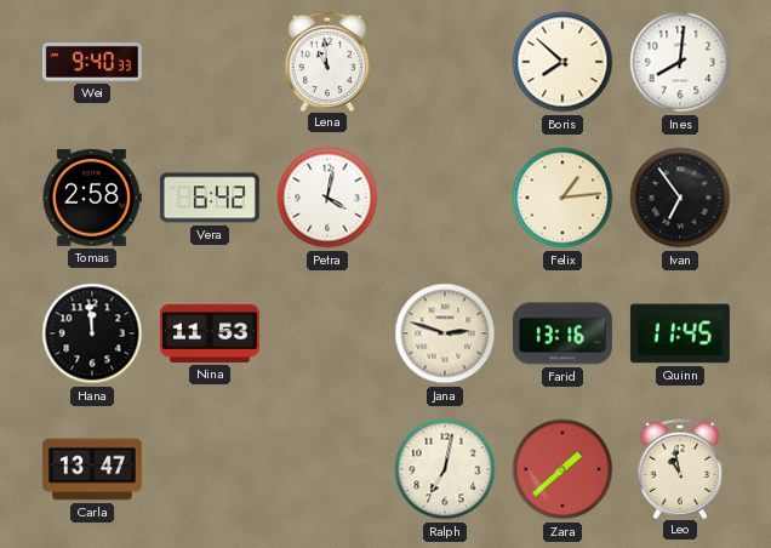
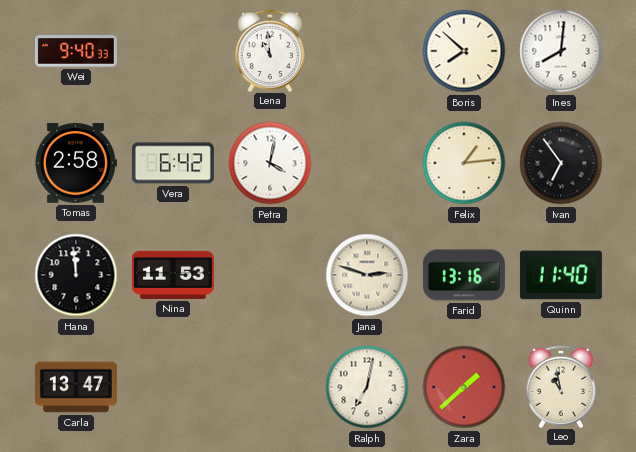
Quinn: 11:45 -> 11:40
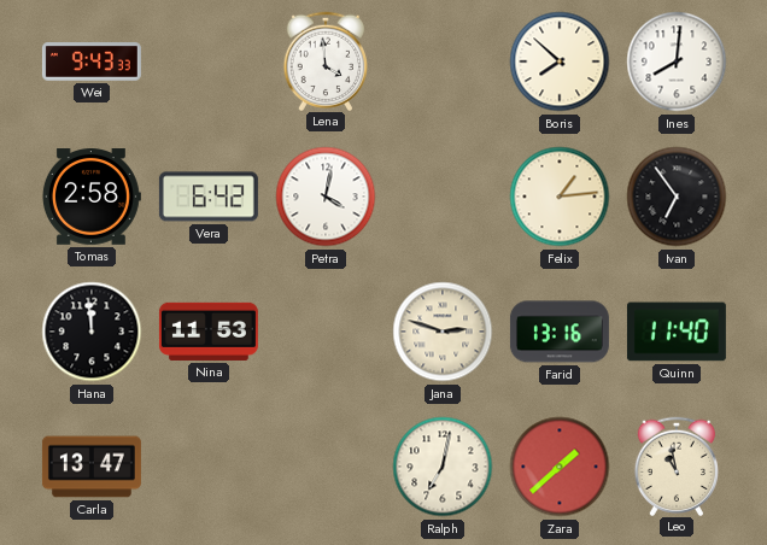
Wei: 9:40 -> 9:43
Lena: 10:59 -> 3:59
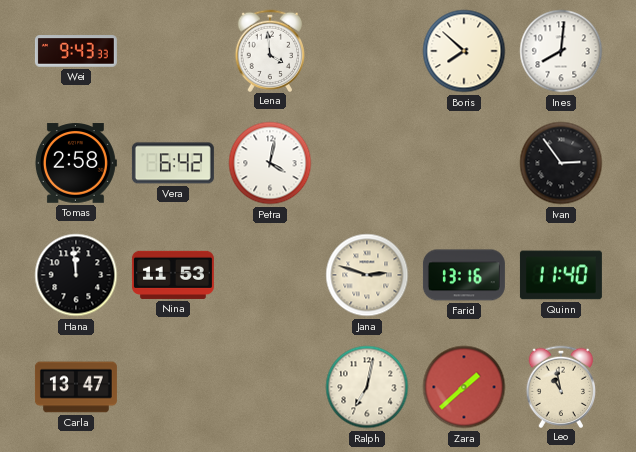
Felix: 1:14 -> none
Ivan: 6:54 -> 2:54
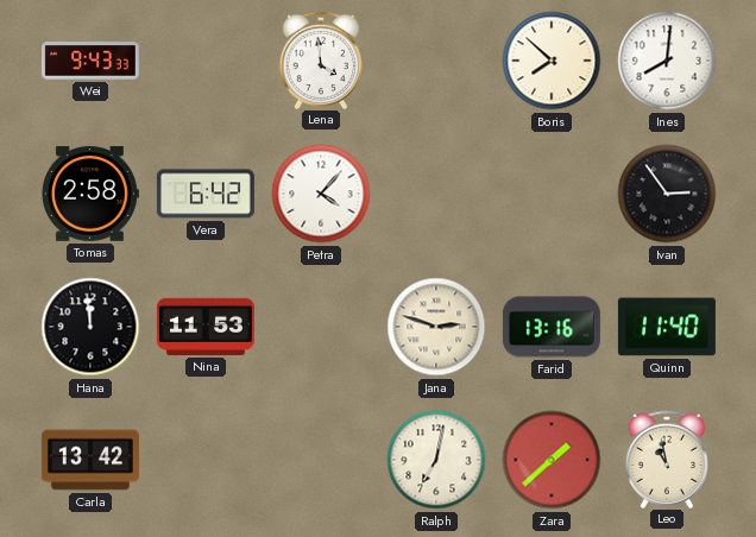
Petra: 4:02 -> 4:07
Carla: 13:47 -> 13:42
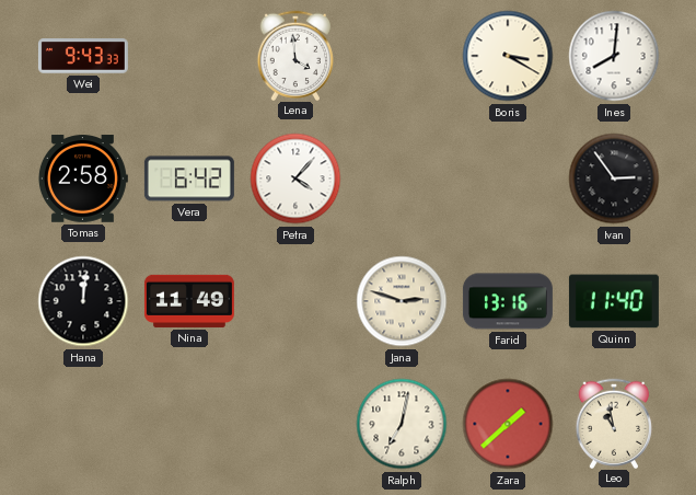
Boris: 7:52 -> 3:20
Hana: 11:59 -> 12:01
Nina: 11:53 -> 11:49
Carla: 13:42 -> none
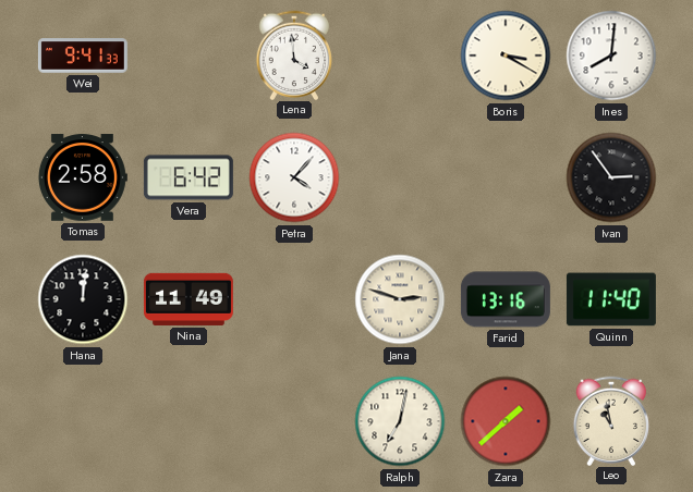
Wei: 9:43 -> 9:41
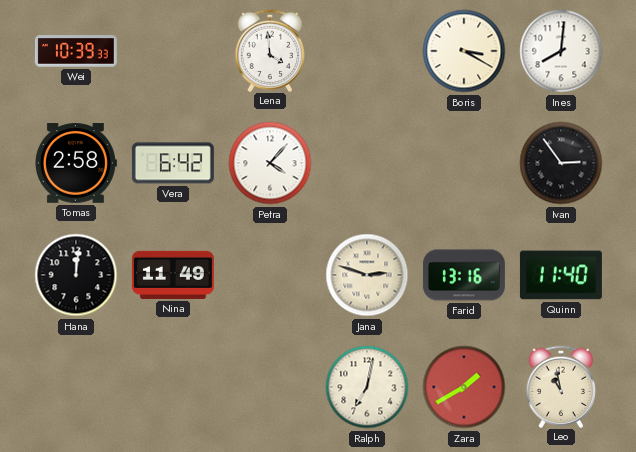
Wei: 9:41 -> 10:39
Zara: 1:38 -> 1:40
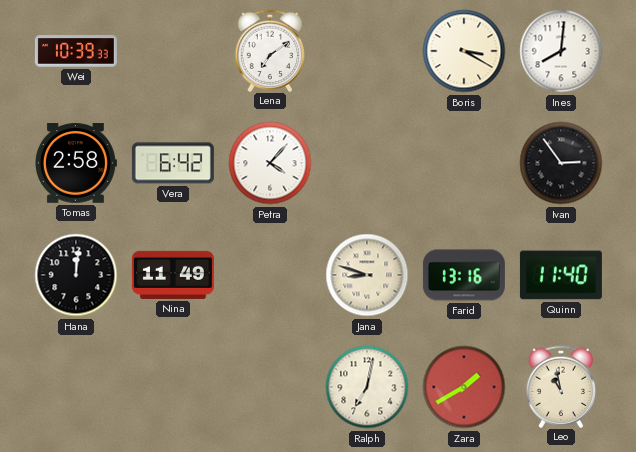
Lena: 3:59 -> 7:09
Jana: 2:48 -> 8:48
